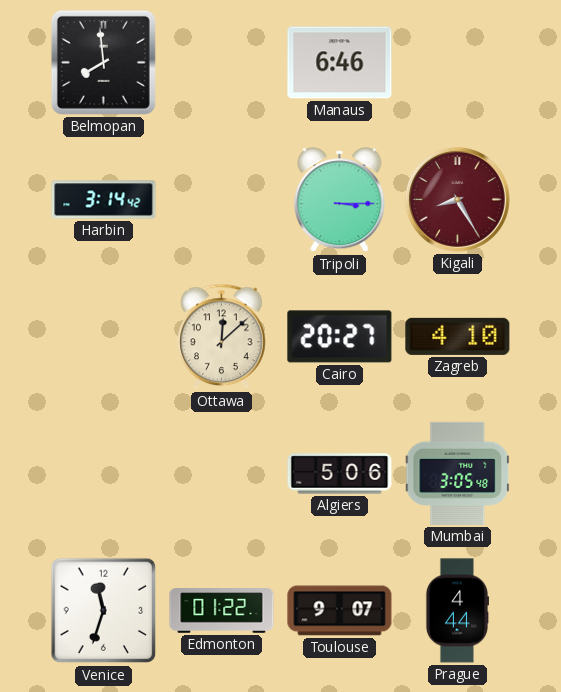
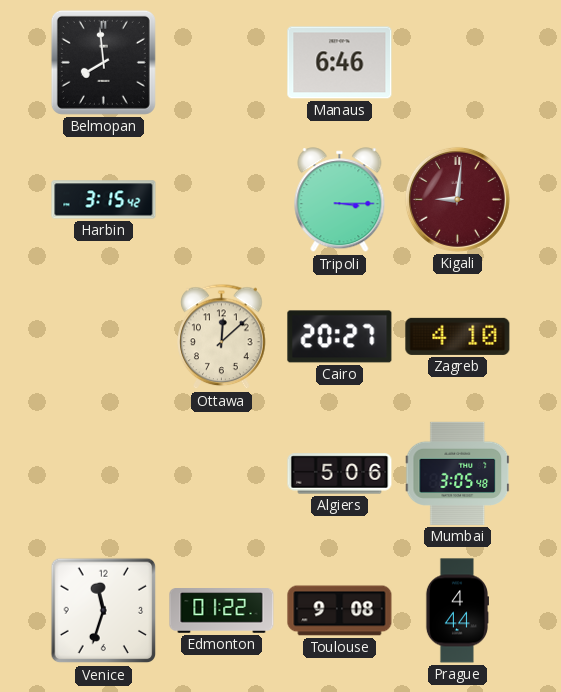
Harbin: 3:14 -> 3:15
Kigali: 8:25 -> 9:01
Toulouse: 9:07 -> 9:08
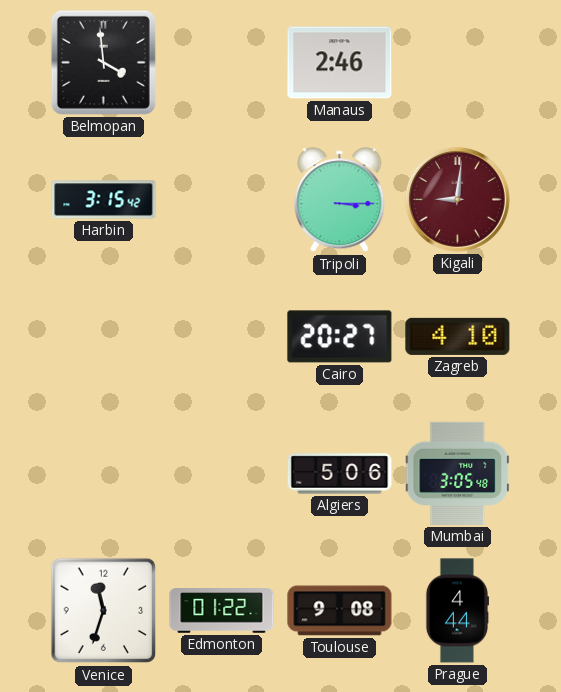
Belmopan: 7:59 -> 3:59
Manaus: 6:46 -> 2:46
Ottawa: 12:08 -> none
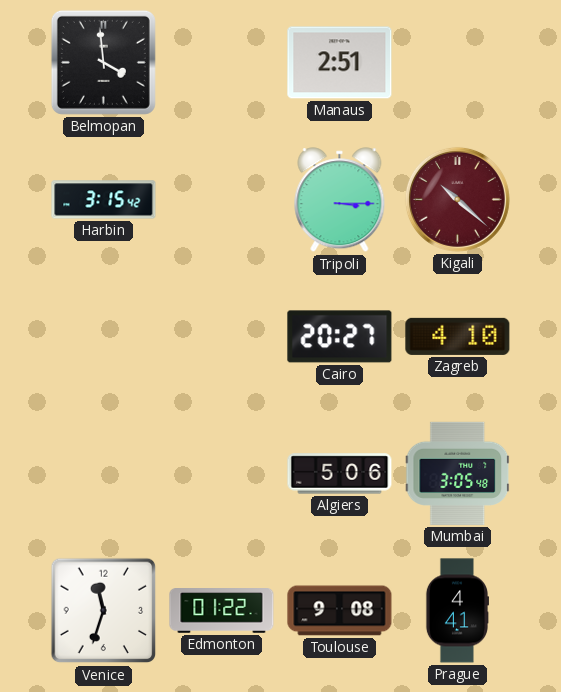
Manaus: 2:46 -> 2:51
Kigali: 9:01 -> 10:22
Prague: 4:44 -> 4:41
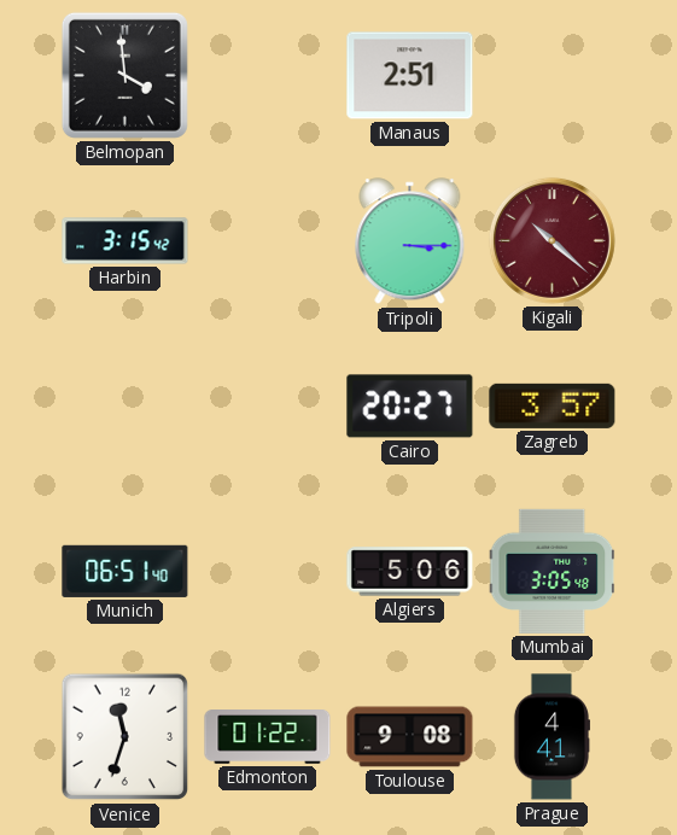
Zagreb: 4:10 -> 3:57
Munich: none -> 06:51
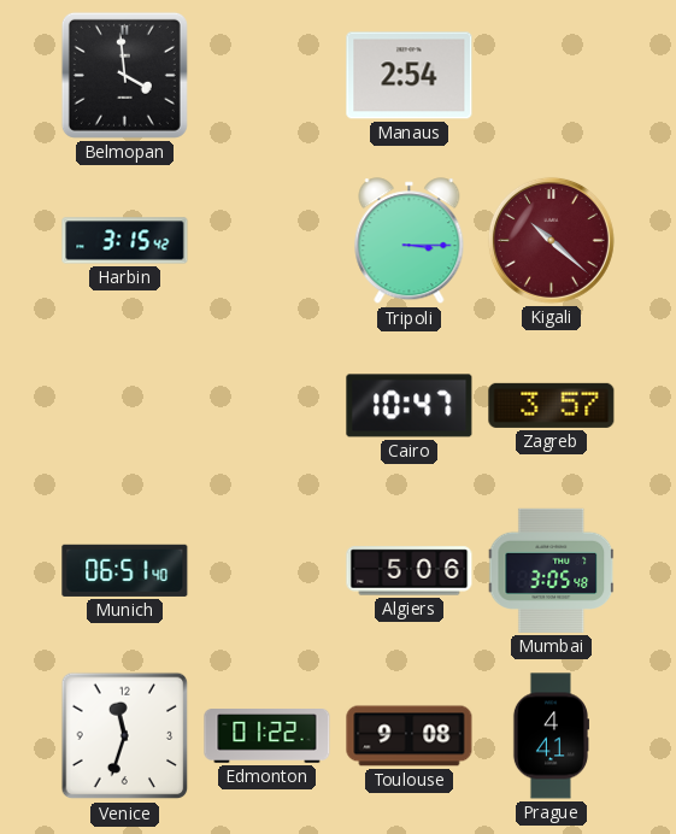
Manaus: 2:51 -> 2:54
Cairo: 20:27 -> 10:47
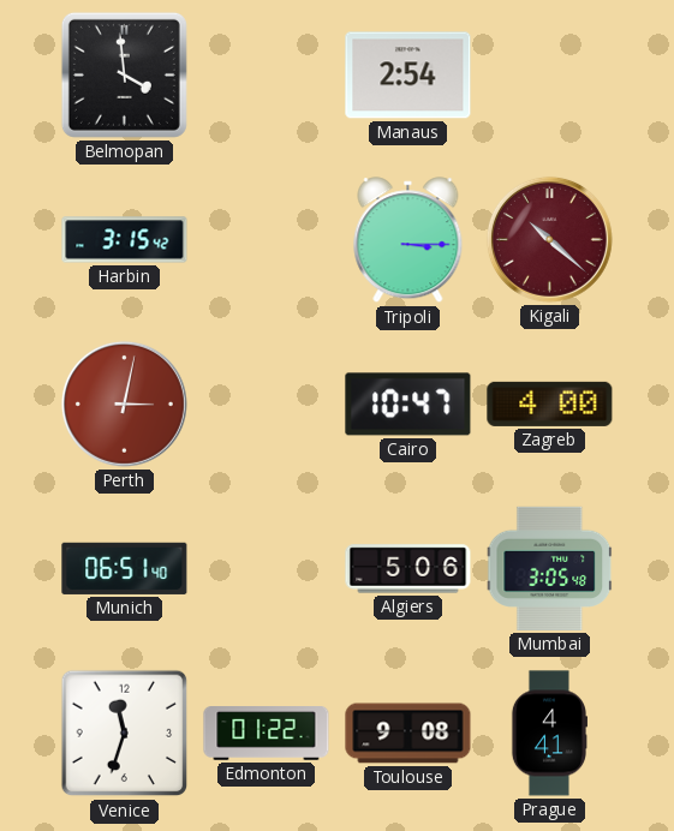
Perth: none -> 3:02
Zagreb: 3:57 -> 4:00
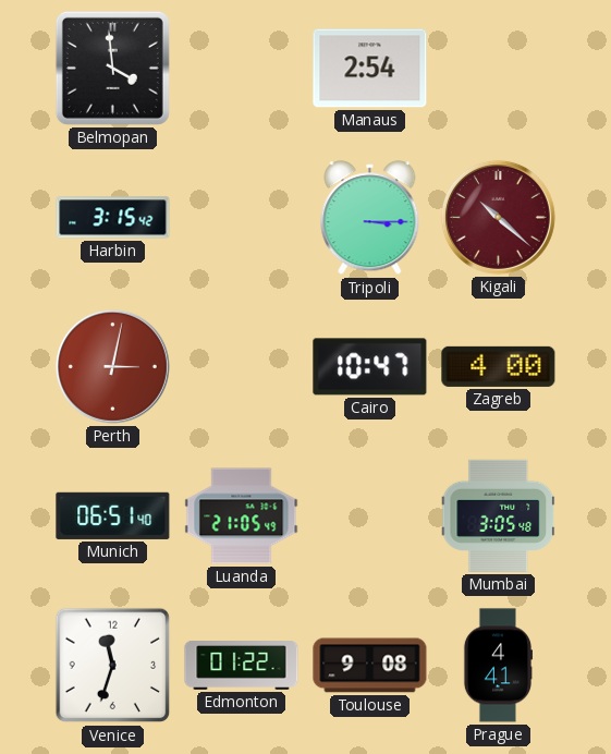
Luanda: none -> 21:05
Algiers: 5:06 -> none
